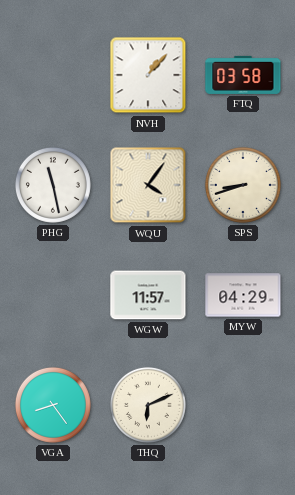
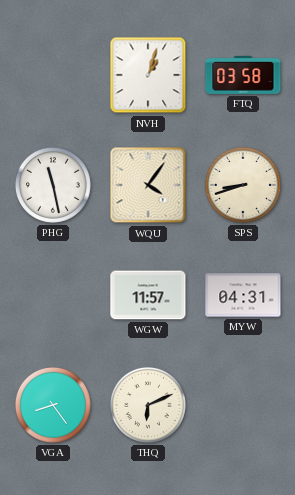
NVH: 1:07 -> 1:03
MYW: 04:29 -> 04:31
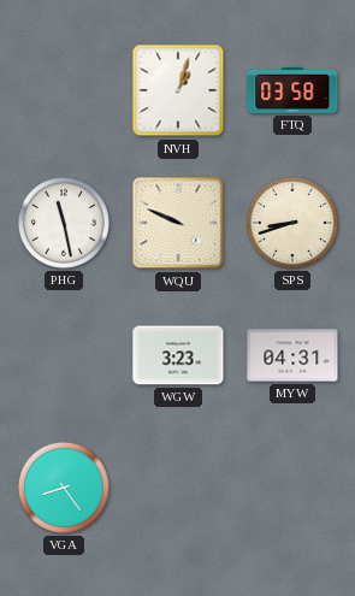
WQU: 4:06 -> 9:49
WGW: 11:57 -> 3:23
THQ: 6:11 -> none
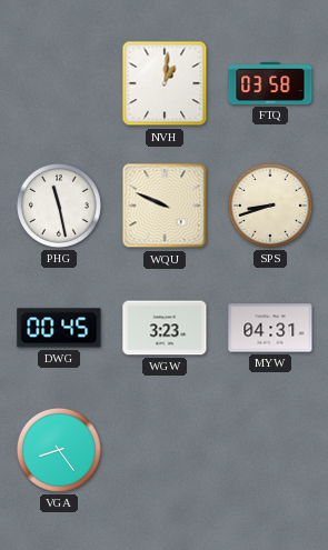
NVH: 1:03 -> 1:01
DWG: none -> 00:45
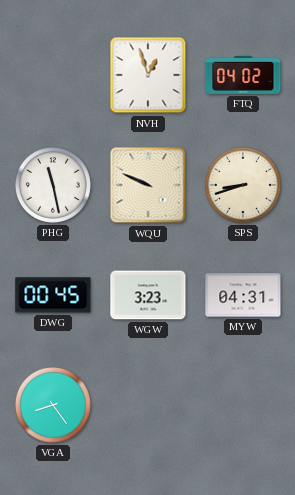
NVH: 1:01 -> 12:57
FTQ: 03:58 -> 04:02
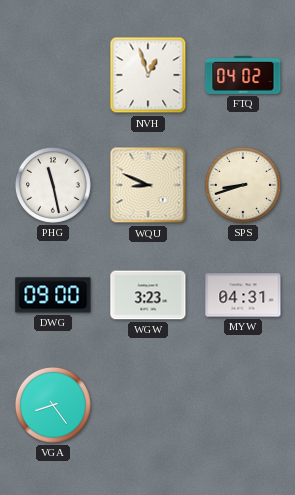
WQU: 9:49 -> 8:49
DWG: 00:45 -> 09:00
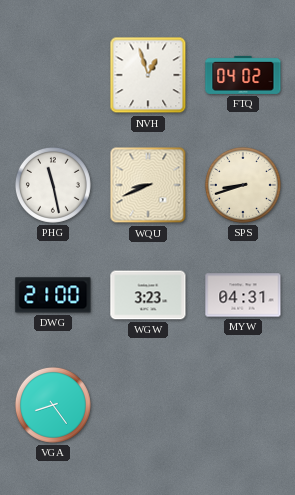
WQU: 8:49 -> 8:41
DWG: 09:00 -> 21:00
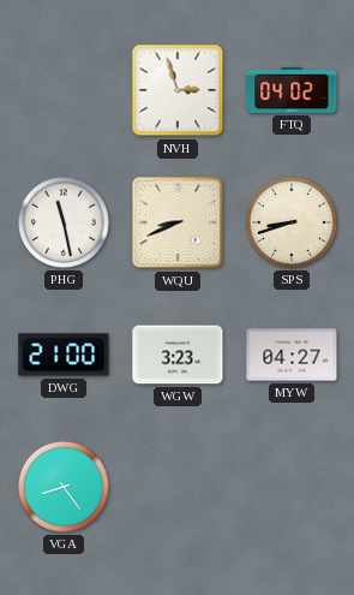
NVH: 12:57 -> 2:57
MYW: 04:31 -> 04:27
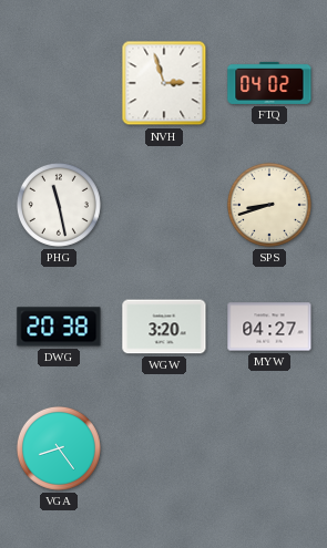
WQU: 8:41 -> none
DWG: 21:00 -> 20:38
WGW: 3:23 -> 3:20
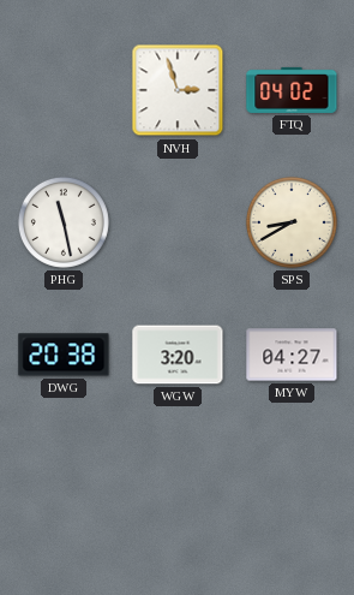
SPS: 8:42 -> 8:40
VGA: 8:24 -> none
